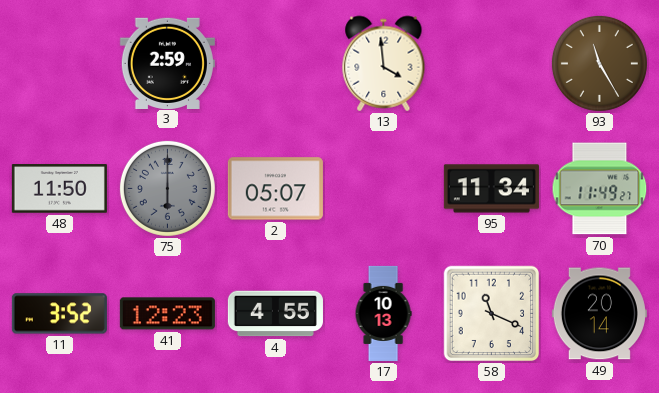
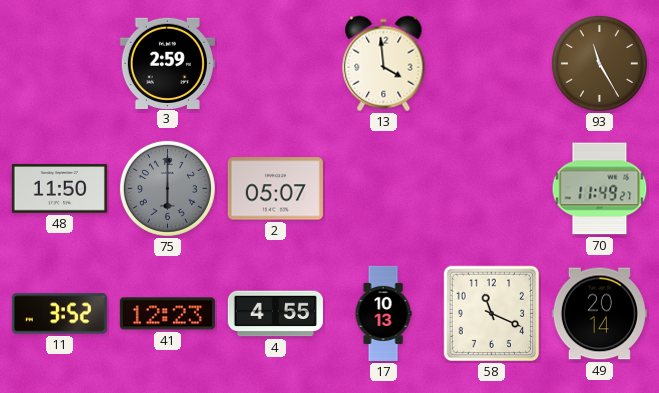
95: 11:34 -> none
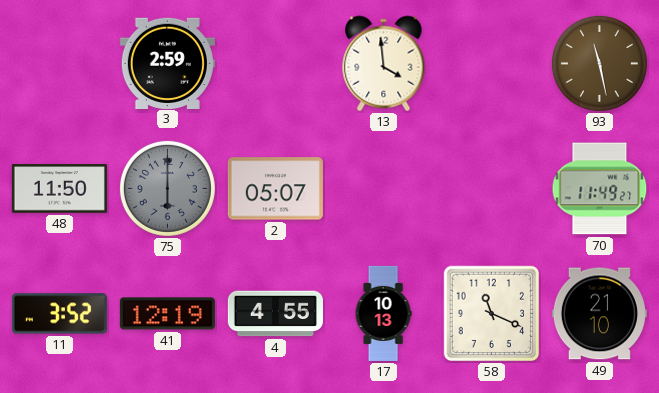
93: 11:25 -> 11:28
41: 12:23 -> 12:19
49: 20:14 -> 21:10
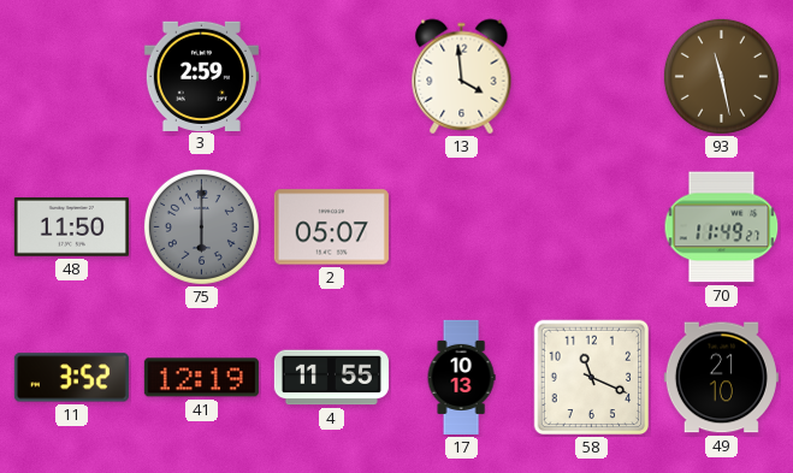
4: 4:55 -> 11:55
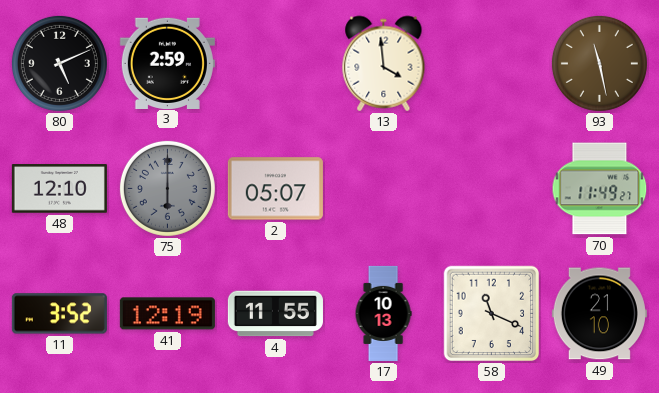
80: none -> 5:11
48: 11:50 -> 12:10
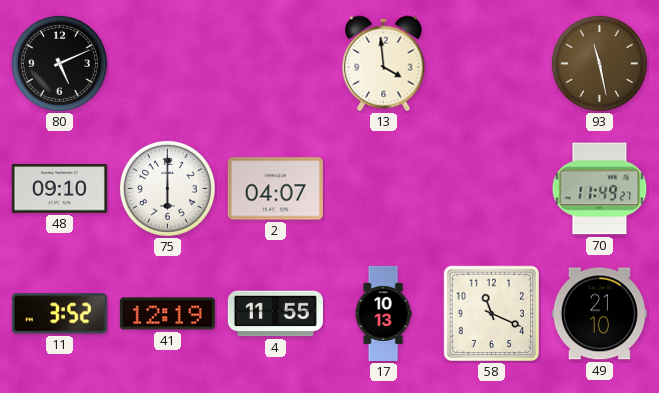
3: 2:59 -> none
48: 12:10 -> 09:10
75 dial: grey -> white
2: 05:07 -> 04:07
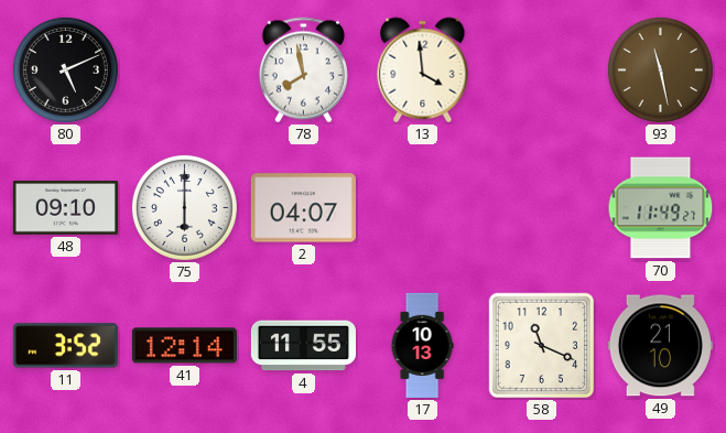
78: none -> 7:58
41: 12:19 -> 12:14
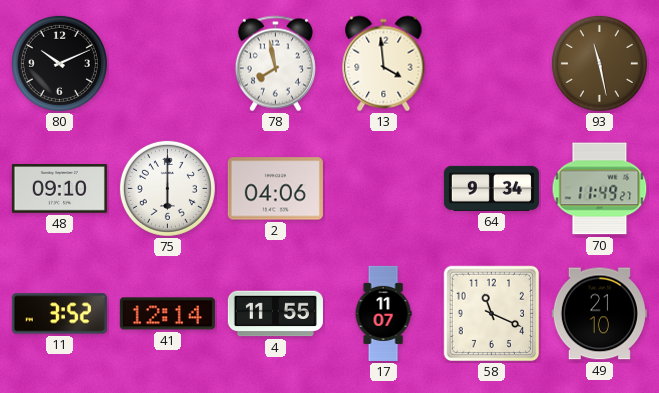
80: 5:11 -> 10:11
2: 04:07 -> 04:06
64: none -> 9:34
17: 10:13 -> 11:07
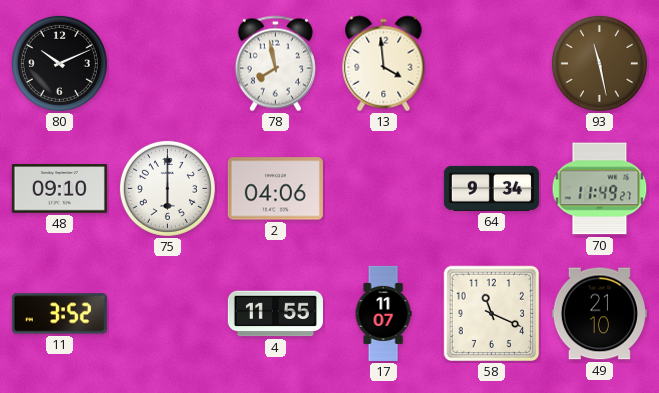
41: 12:14 -> none
